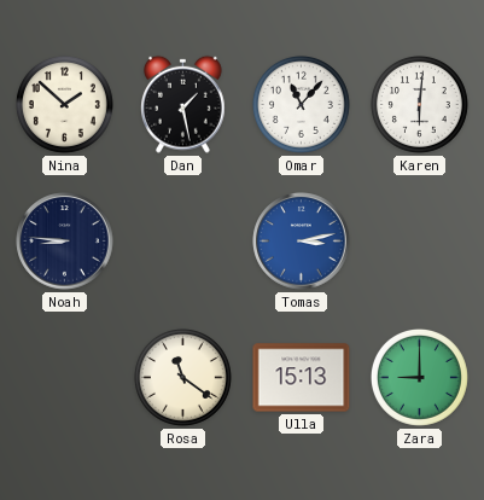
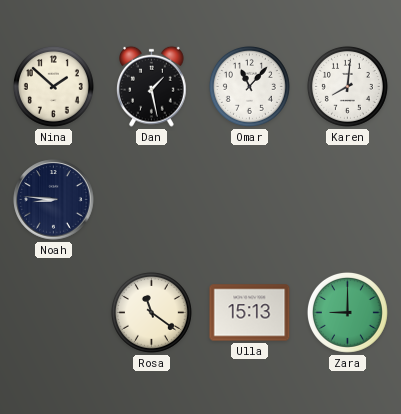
Karen: 6:01 -> 8:01
Tomas: 3:13 -> none
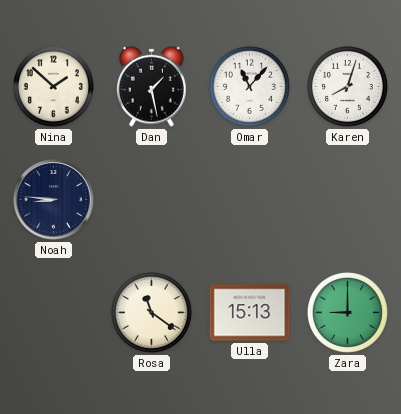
Karen: 8:01 -> 8:03
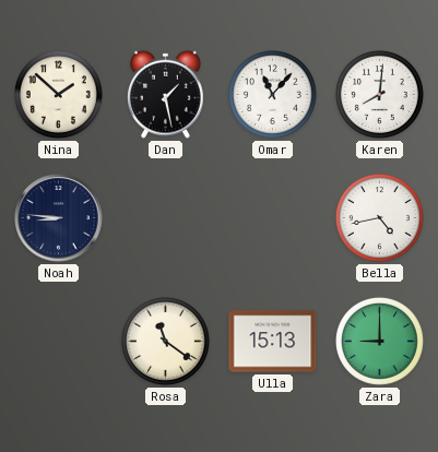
Karen: 8:03 -> 8:01
Bella: none -> 4:43
